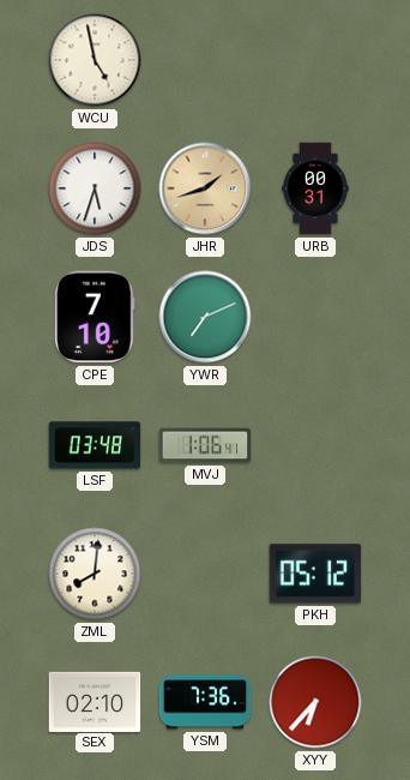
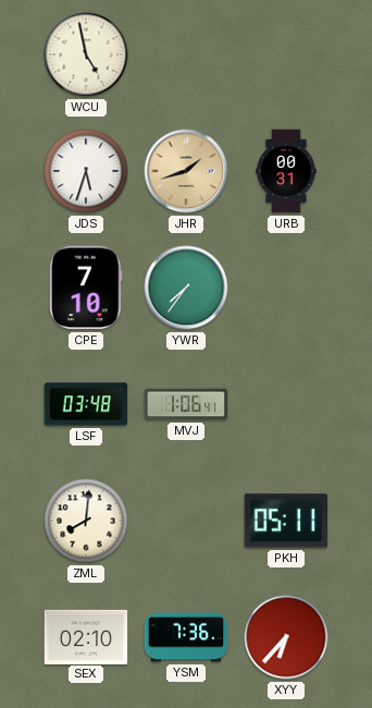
YWR: 7:11 -> 7:36
PKH: 05:12 -> 05:11
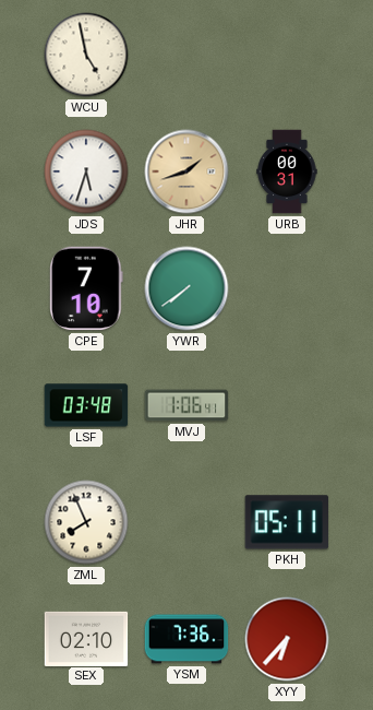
YWR: 7:36 -> 7:39
ZML: 8:01 -> 7:56
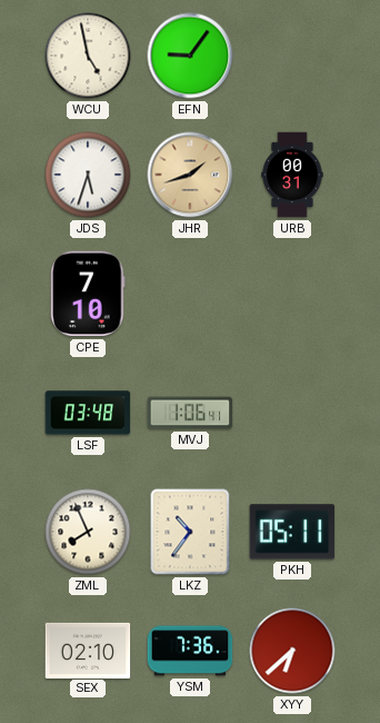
EFN: none -> 9:06
YWR: 7:39 -> none
LKZ: none -> 10:36
XYY: 6:37 -> 6:38
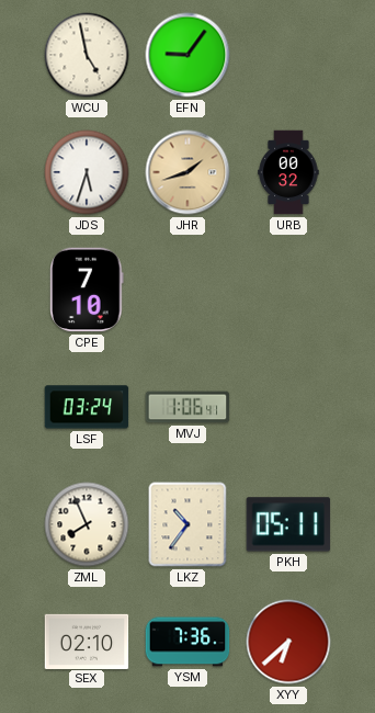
URB: 00:31 -> 00:32
LSF: 03:48 -> 03:24
